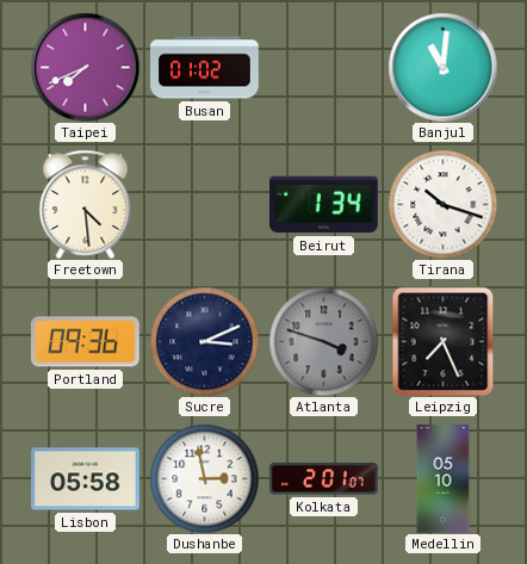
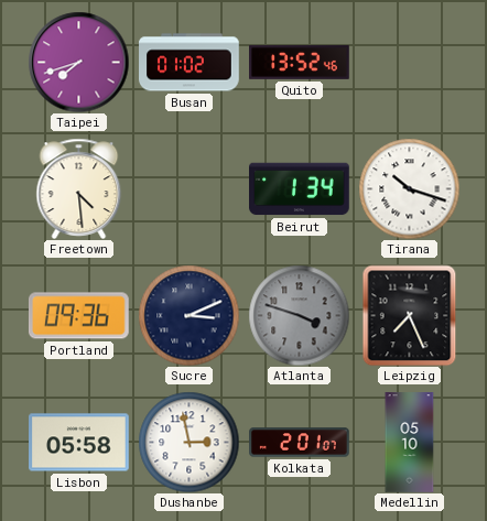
Taipei: 7:41 -> 7:42
Quito: none -> 13:52
Banjul: 11:01 -> none
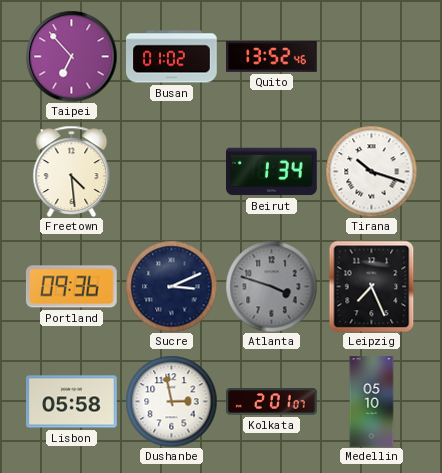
Taipei: 7:42 -> 6:53
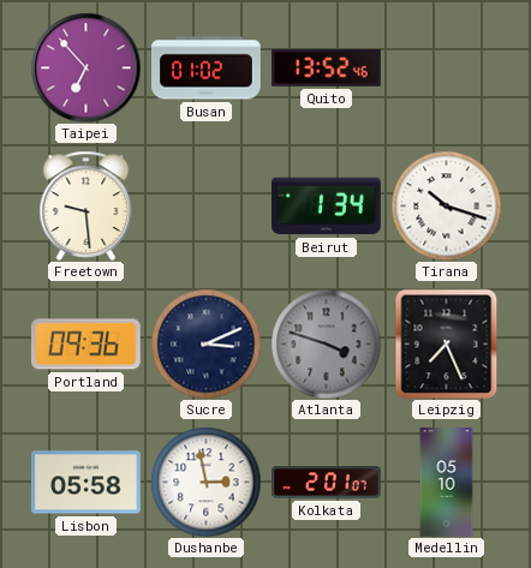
Freetown: 4:29 -> 9:29
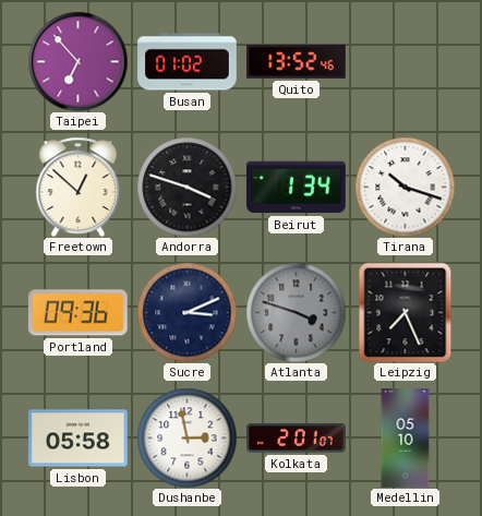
Freetown: 9:29 -> 12:52
Andorra: none -> 3:48
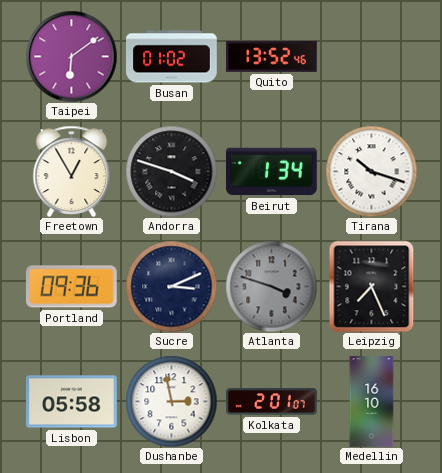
Taipei: 6:53 -> 6:09
Freetown: 12:52 -> 12:55
Medellin: 05:10 -> 16:10
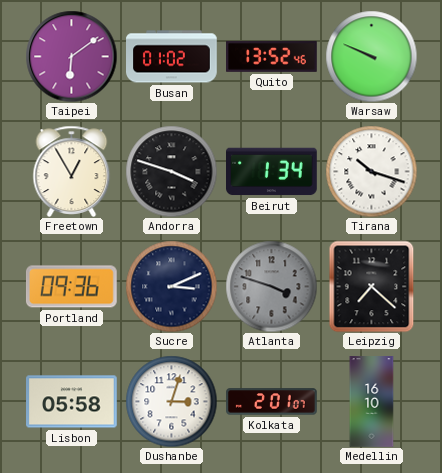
Warsaw: none -> 9:49
Leipzig: 7:26 -> 7:22
Dushanbe: 2:58 -> 3:03
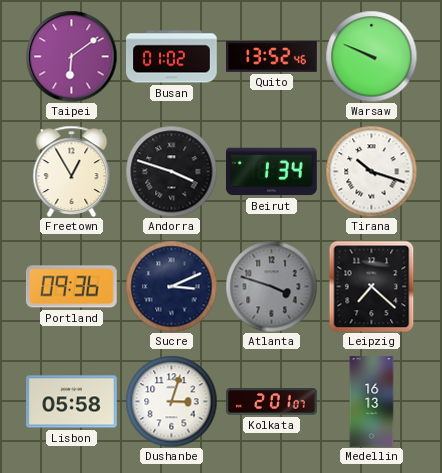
Medellin: 16:10 -> 16:13
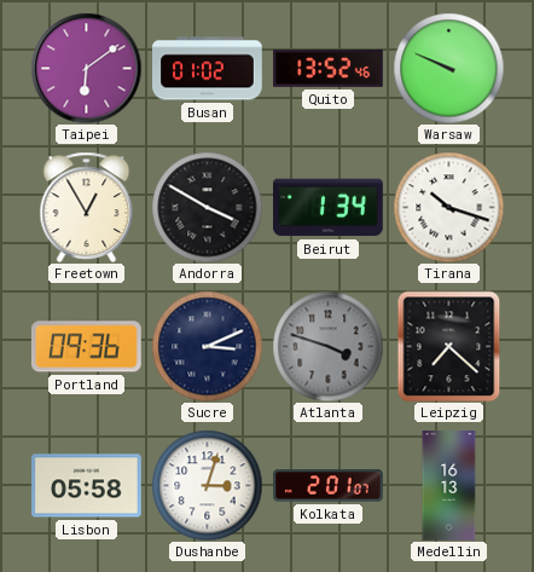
Andorra: 3:48 -> 3:50
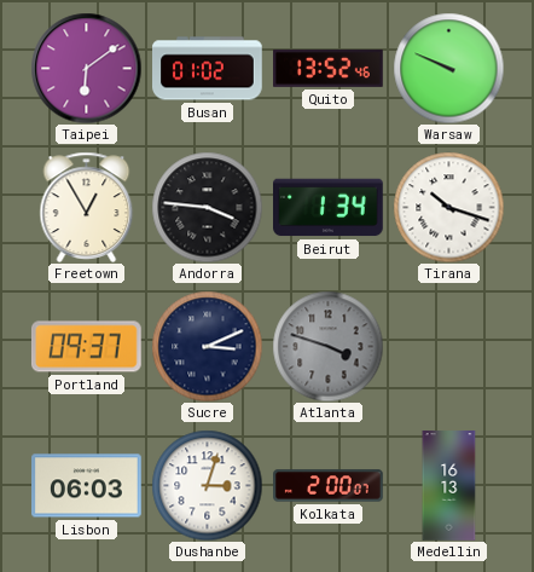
Andorra: 3:50 -> 3:46
Portland: 09:36 -> 09:37
Leipzig: 7:22 -> none
Lisbon: 05:58 -> 06:03
Kolkata: 2:01 -> 2:00
